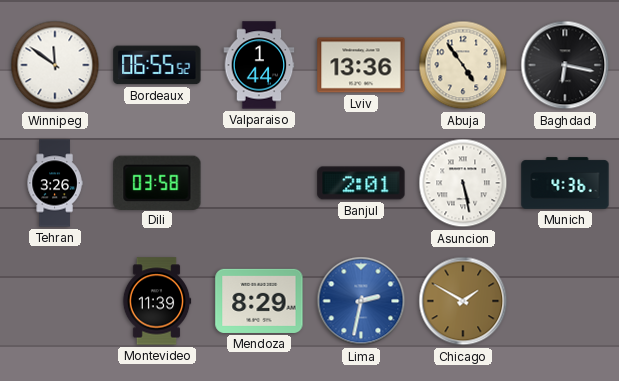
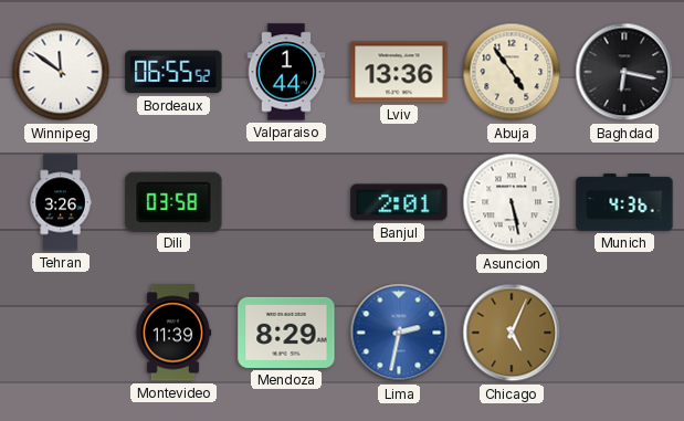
Chicago: 1:50 -> 5:04
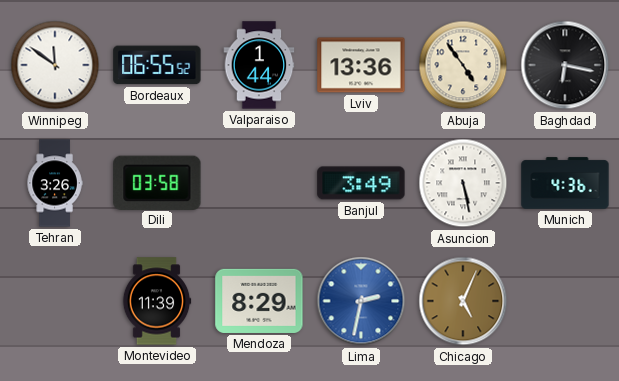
Banjul: 2:01 -> 3:49
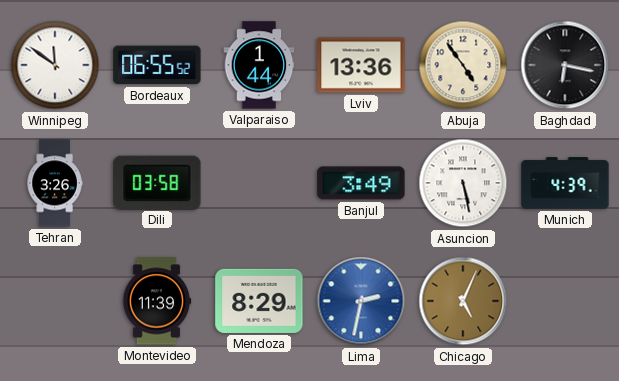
Munich: 4:36 -> 4:39
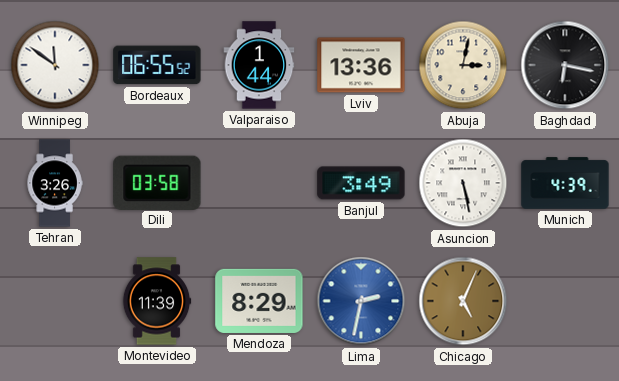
Abuja: 4:54 -> 3:02
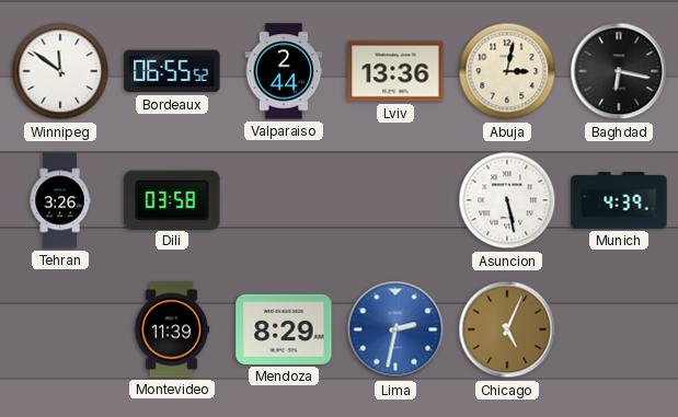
Valparaiso: 1:44 -> 2:44
Banjul: 3:49 -> none
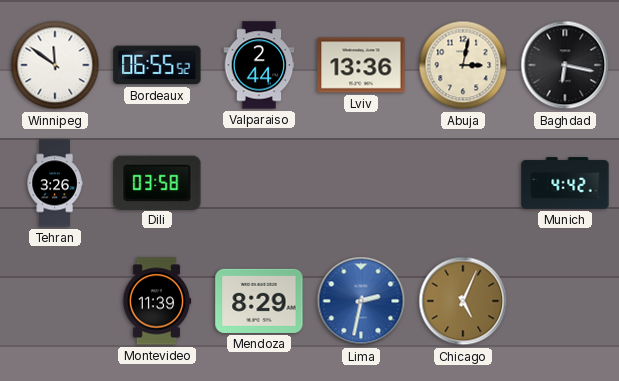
Asuncion: 5:28 -> none
Munich: 4:39 -> 4:42
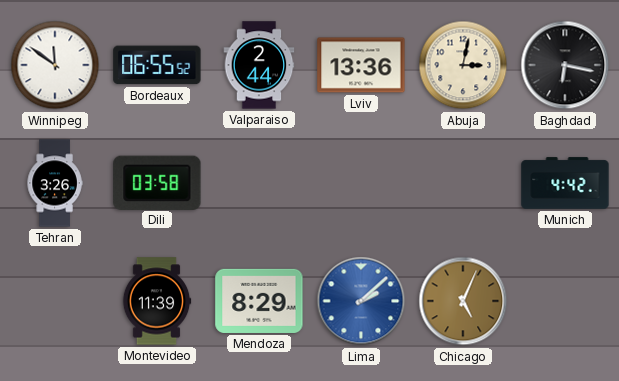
Lima: 2:32 -> 2:08
